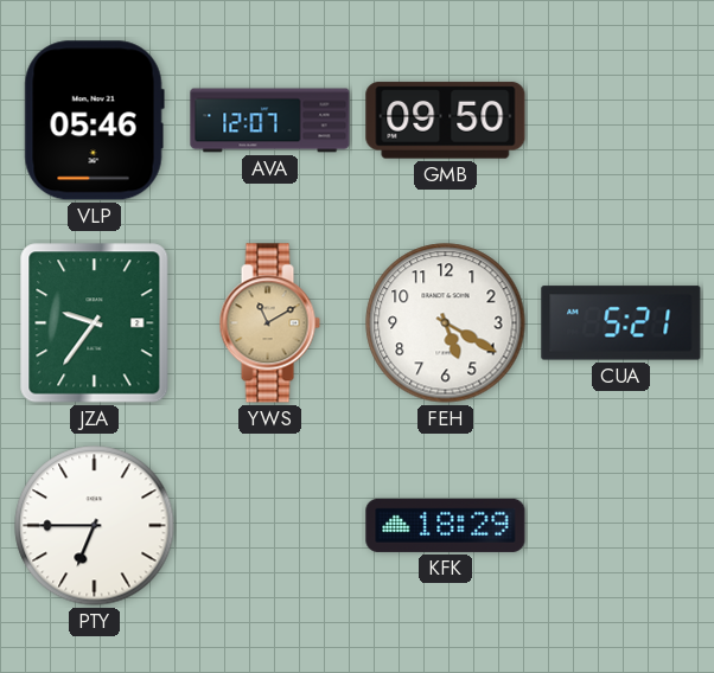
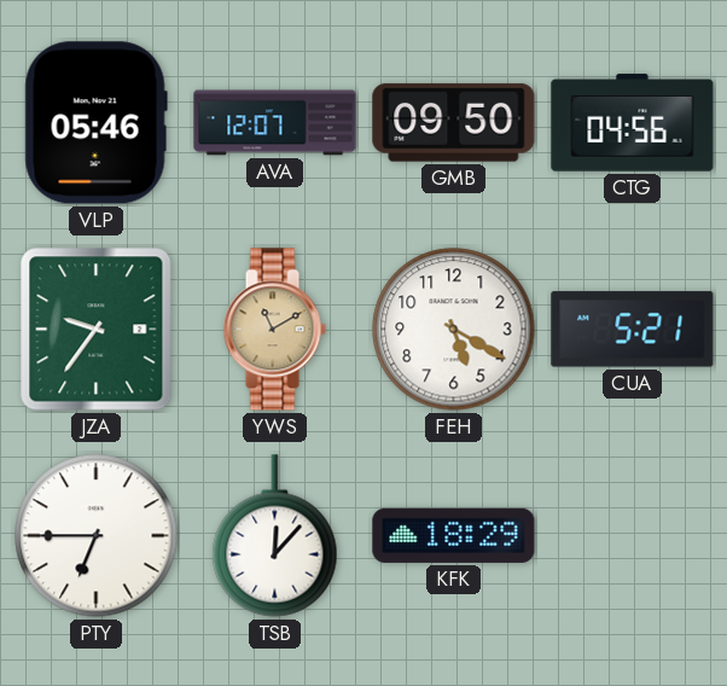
CTG: none -> 04:56
TSB: none -> 12:07
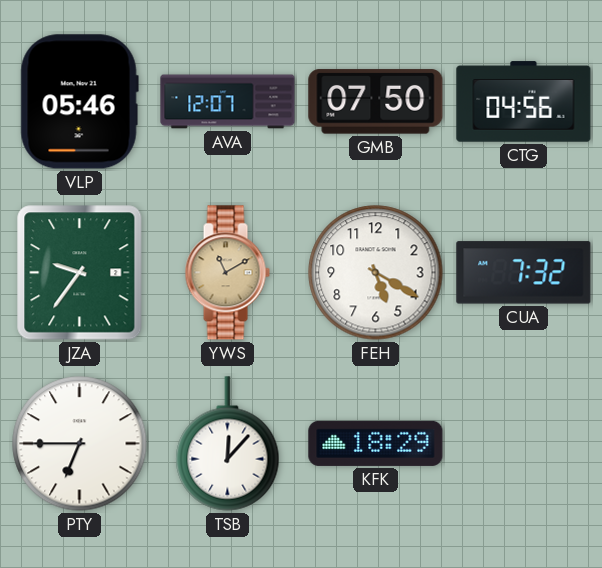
GMB: 09:50 -> 07:50
CUA: 5:21 -> 7:32
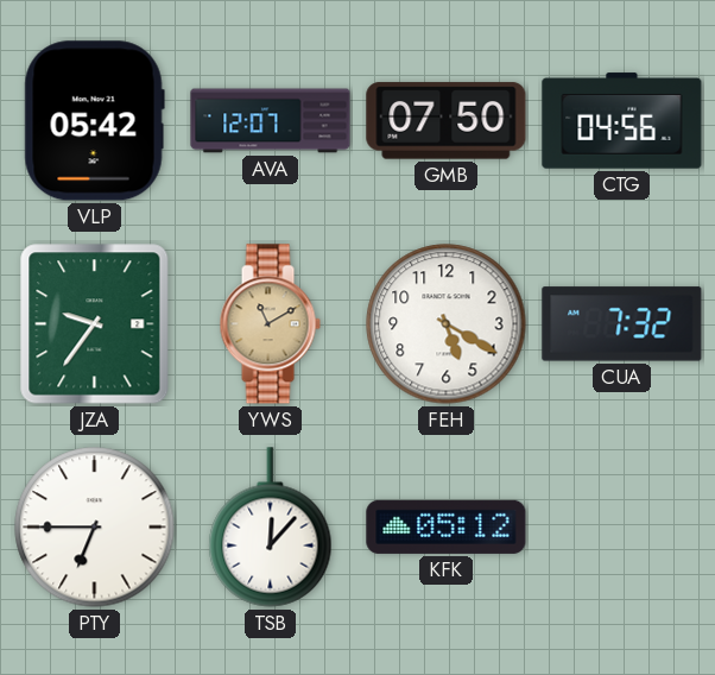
VLP: 05:46 -> 05:42
KFK: 18:29 -> 05:12
